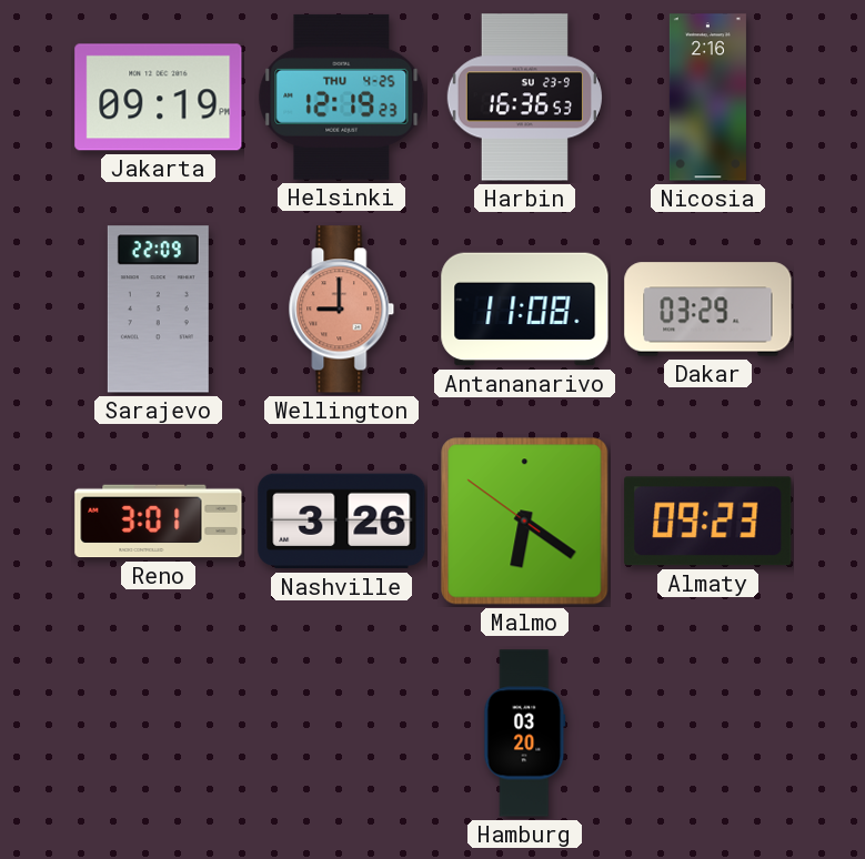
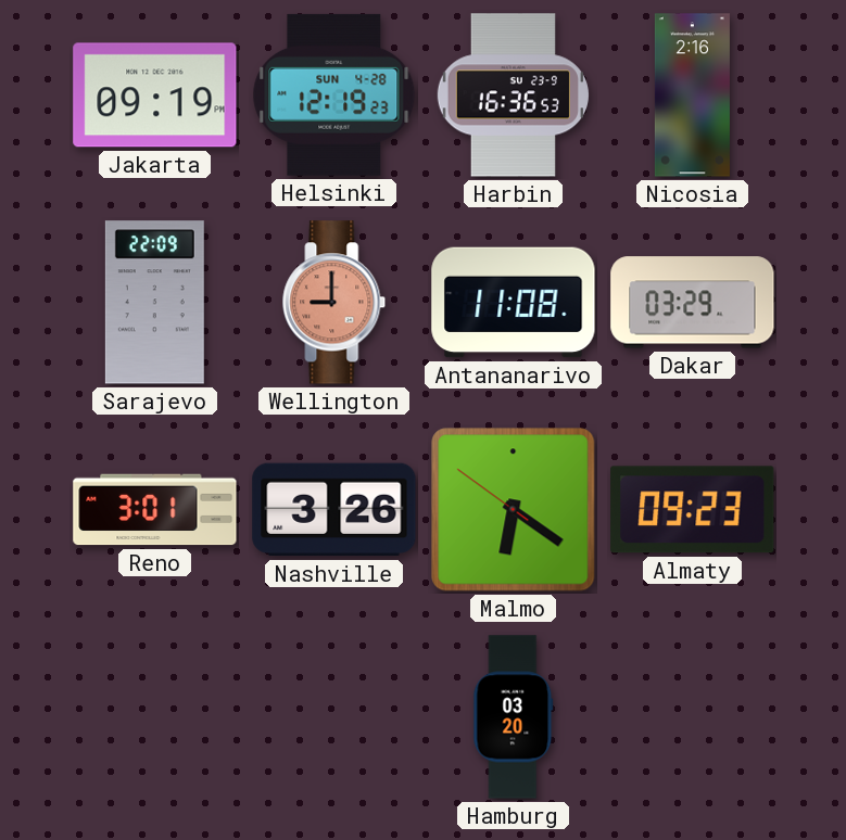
Helsinki date: THU 4-25 -> SUN 4-28
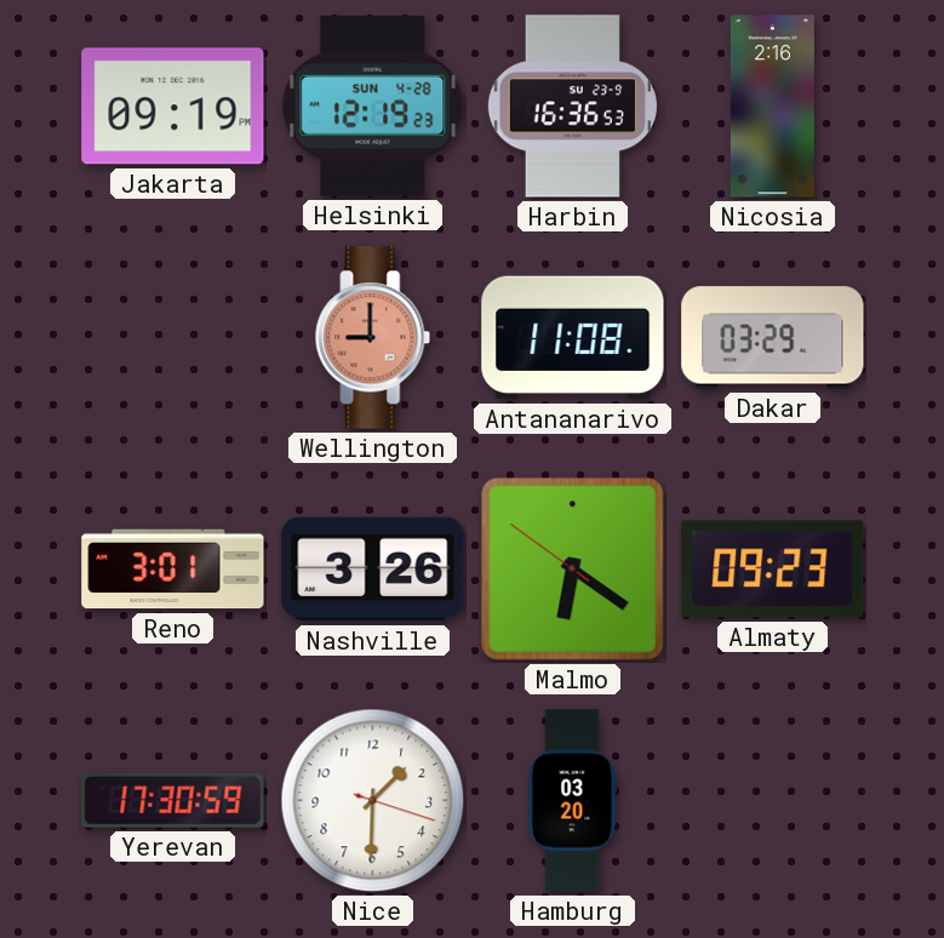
Sarajevo: 22:09 -> none
Yerevan: none -> 17:30
Nice: none -> 1:30
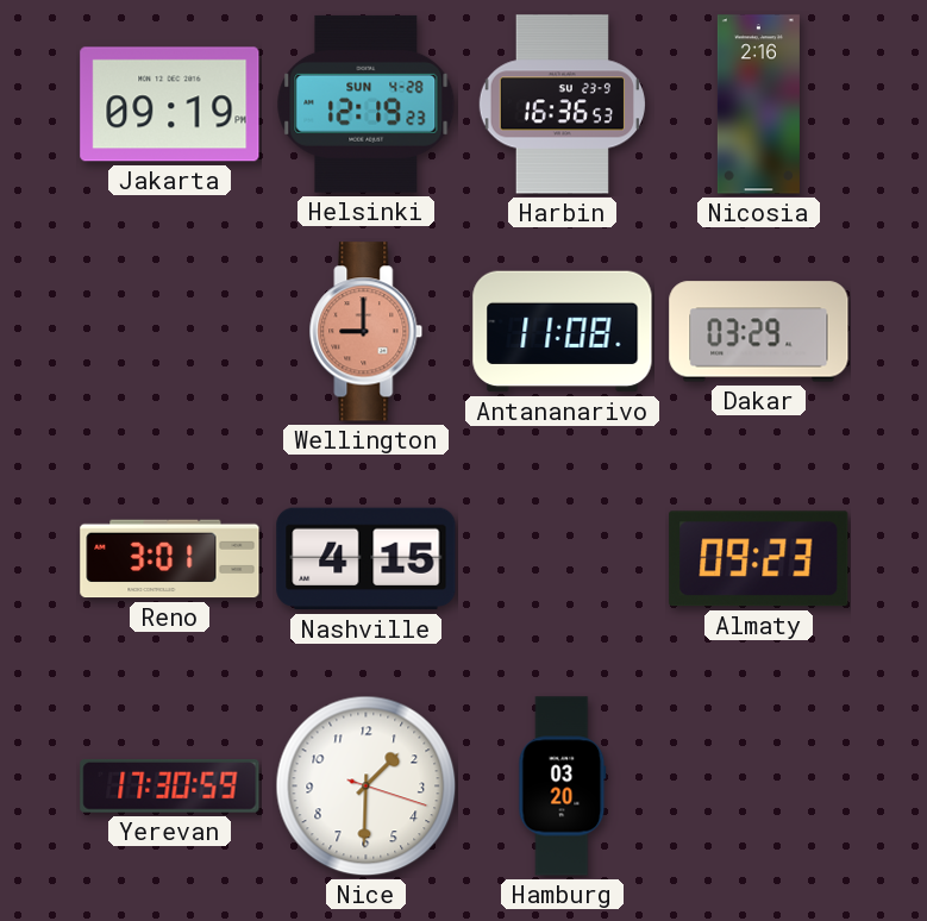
Nashville: 3:26 -> 4:15
Malmo: 6:20 -> none
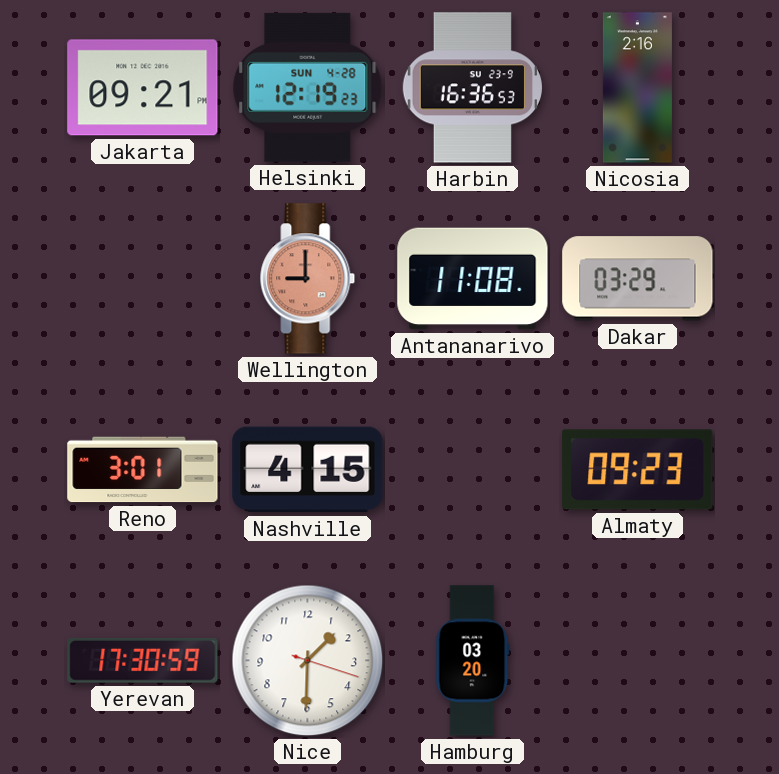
Jakarta: 09:19 -> 09:21
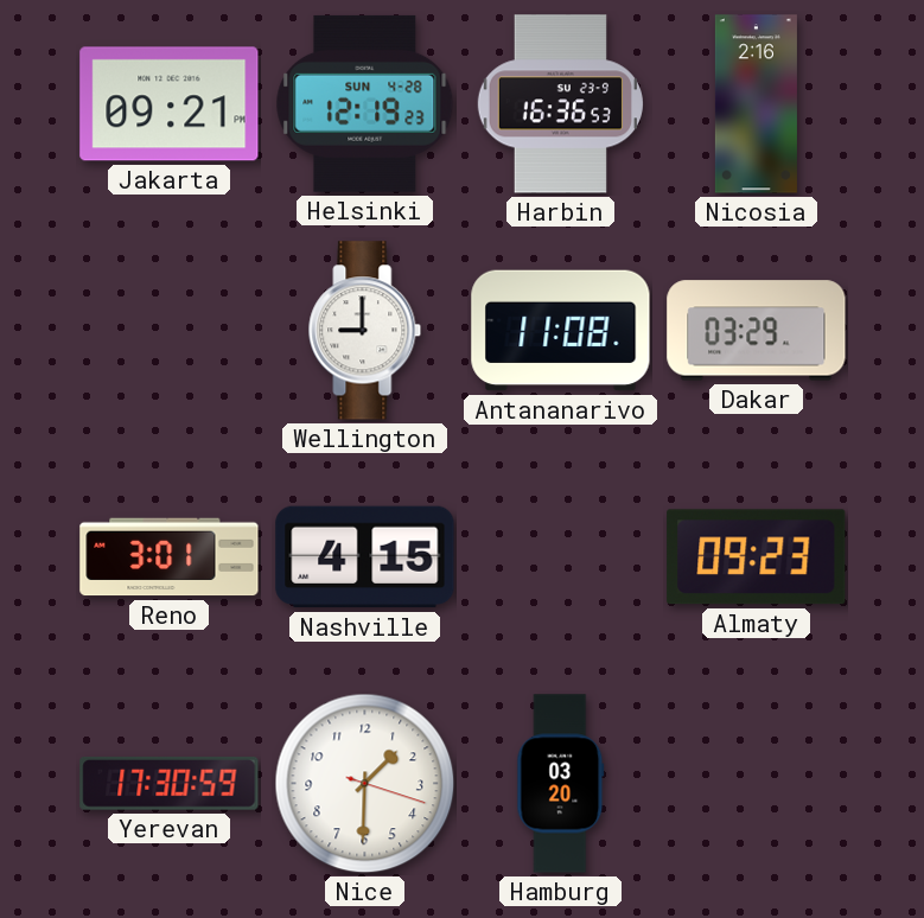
Wellington dial: salmon -> white
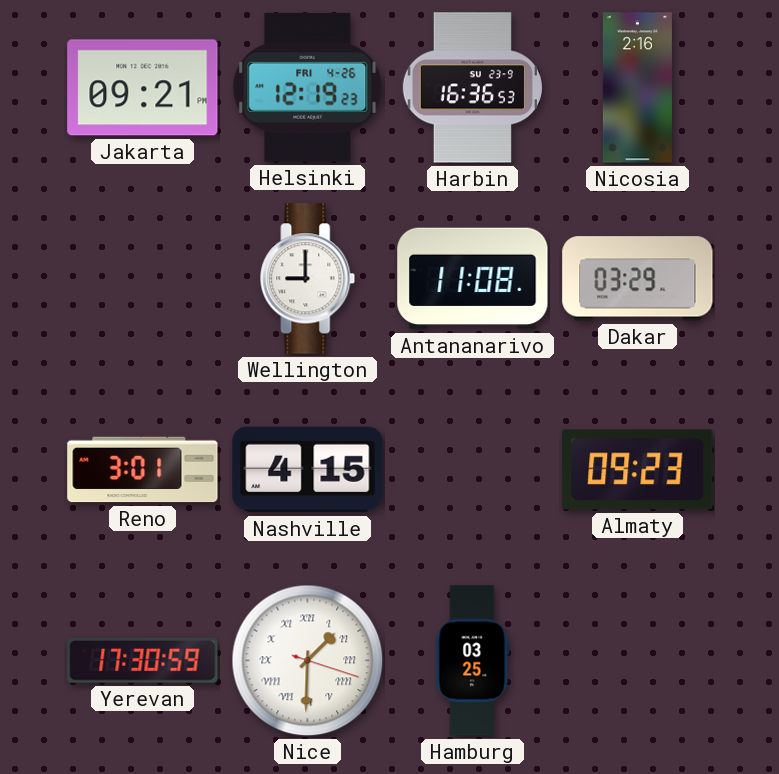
Helsinki date: SUN 4-28 -> FRI 4-26
Nice numerals: Arabic -> Roman
Hamburg: 03:20 -> 03:25
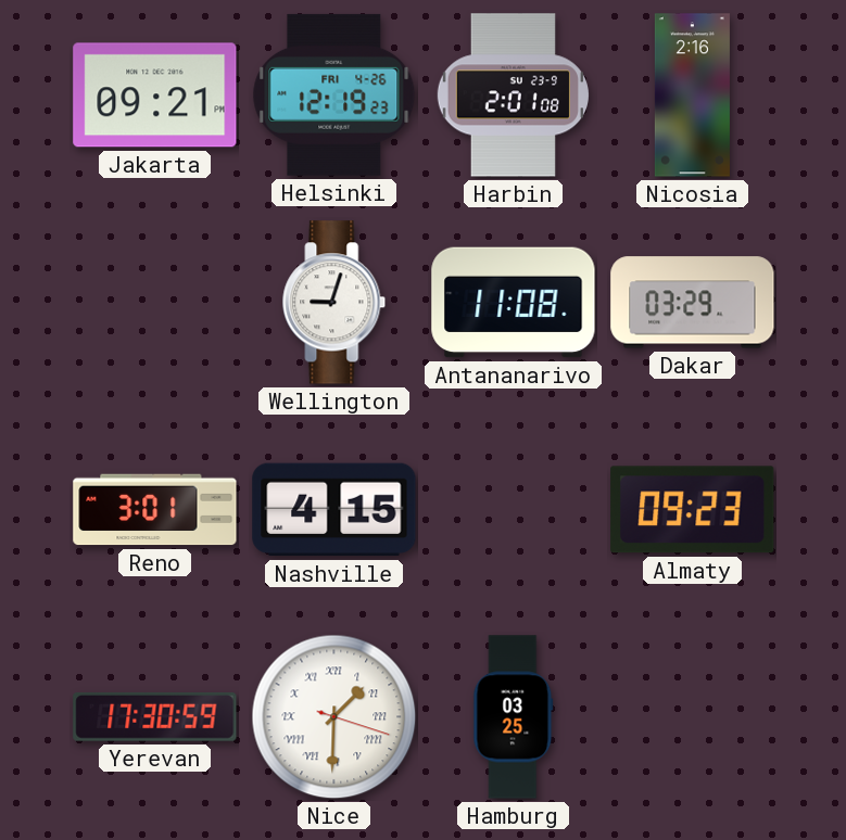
Harbin: 16:36 -> 2:01
Wellington: 9:00 -> 9:03
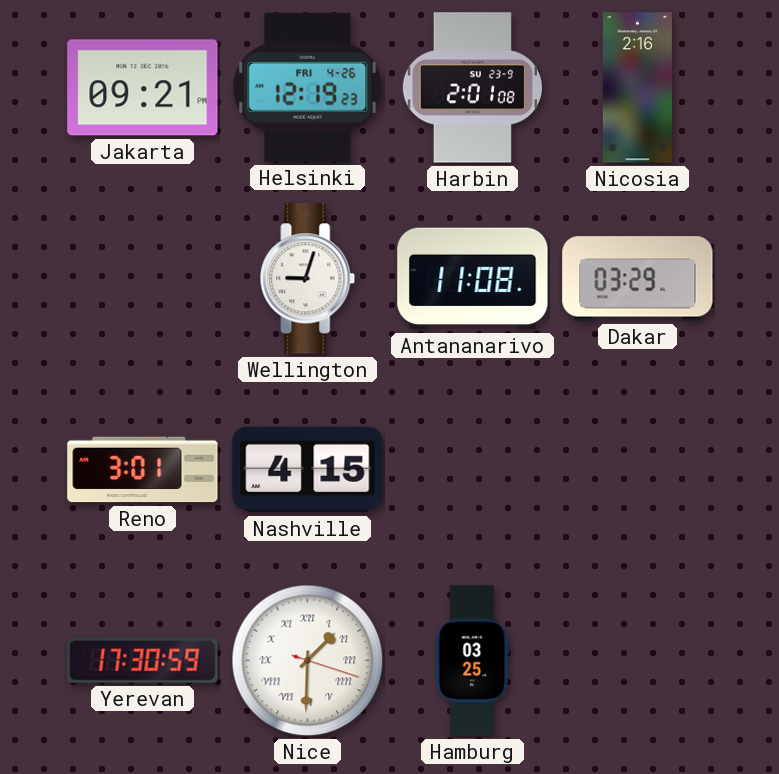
Almaty: 09:23 -> none
